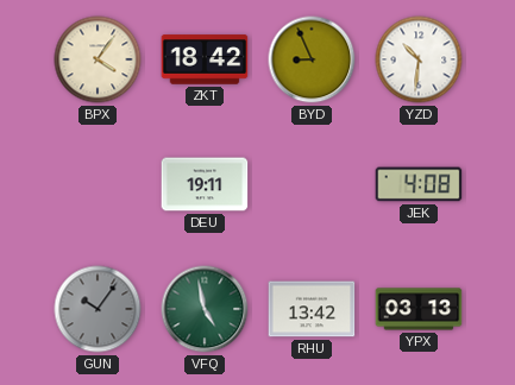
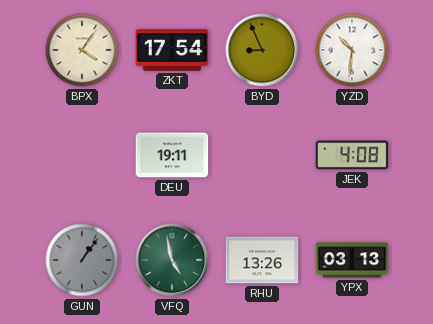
ZKT: 18:42 -> 17:54
GUN: 10:06 -> 1:06
RHU: 13:42 -> 13:26
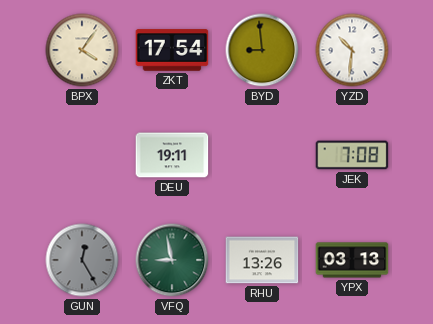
BYD: 8:56 -> 8:59
JEK: 4:08 -> 7:08
GUN: 1:06 -> 12:25
VFQ: 4:58 -> 8:58
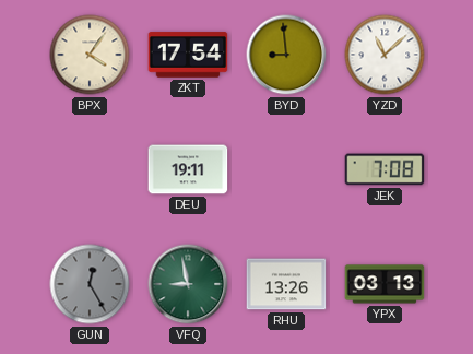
YZD: 10:31 -> 11:08
